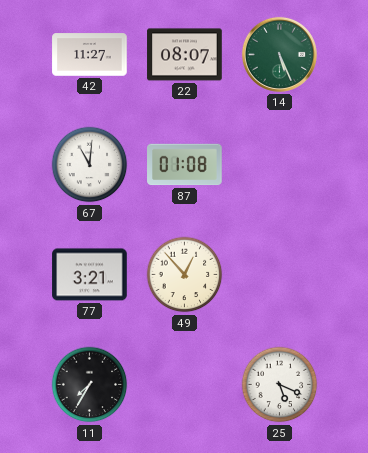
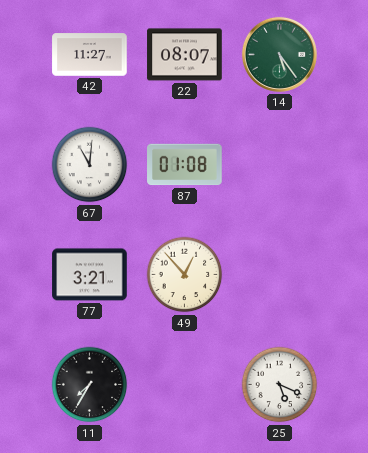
14: 5:26 -> 5:24
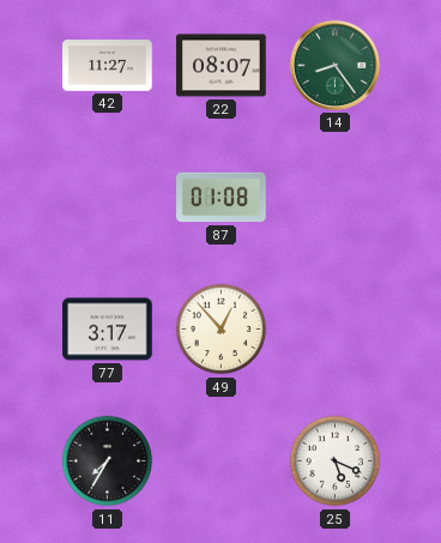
14: 5:24 -> 8:24
67: 11:01 -> none
77: 3:21 -> 3:17
